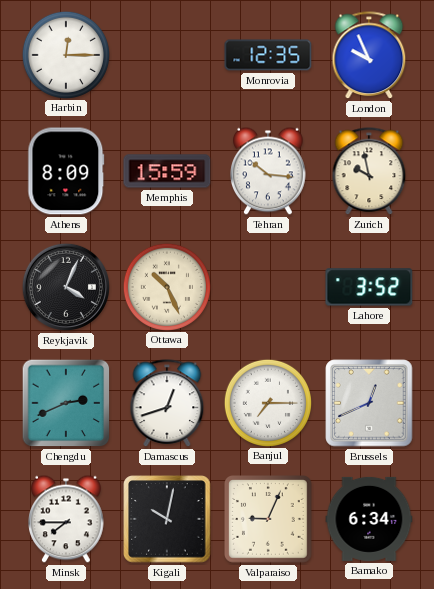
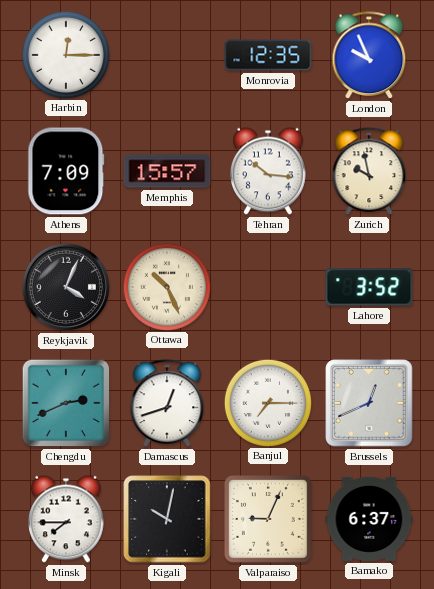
Athens: 8:09 -> 7:09
Memphis: 15:59 -> 15:57
Bamako: 6:34 -> 6:37
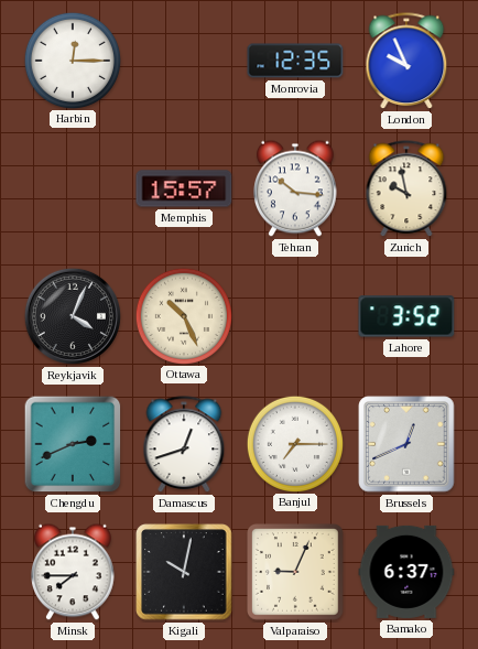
Athens: 7:09 -> none
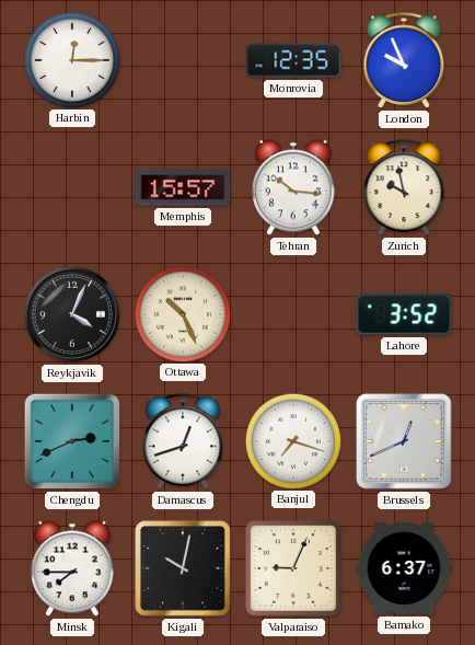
Banjul: 7:15 -> 7:18
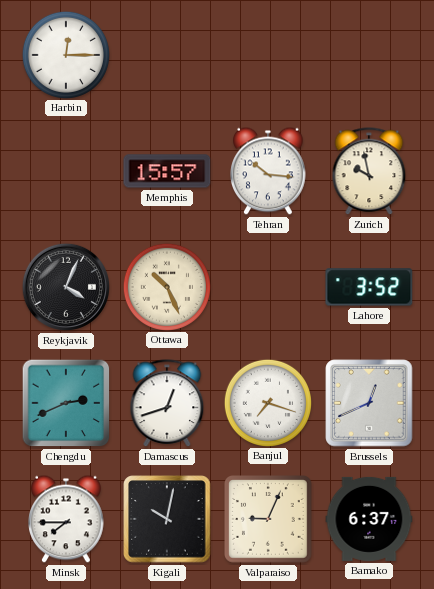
Monrovia: 12:35 -> none
London: 9:56 -> none
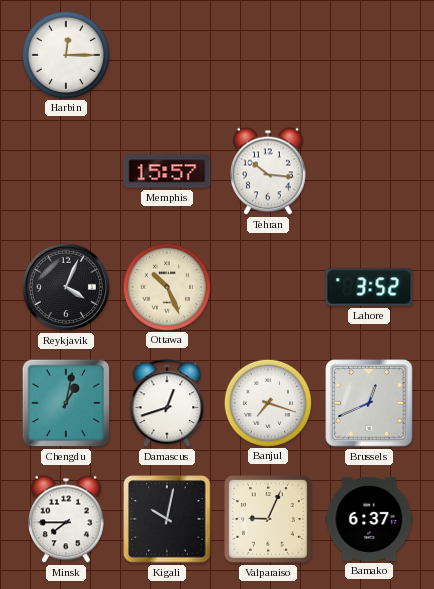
Zurich: 9:58 -> none
Chengdu: 2:41 -> 1:02
